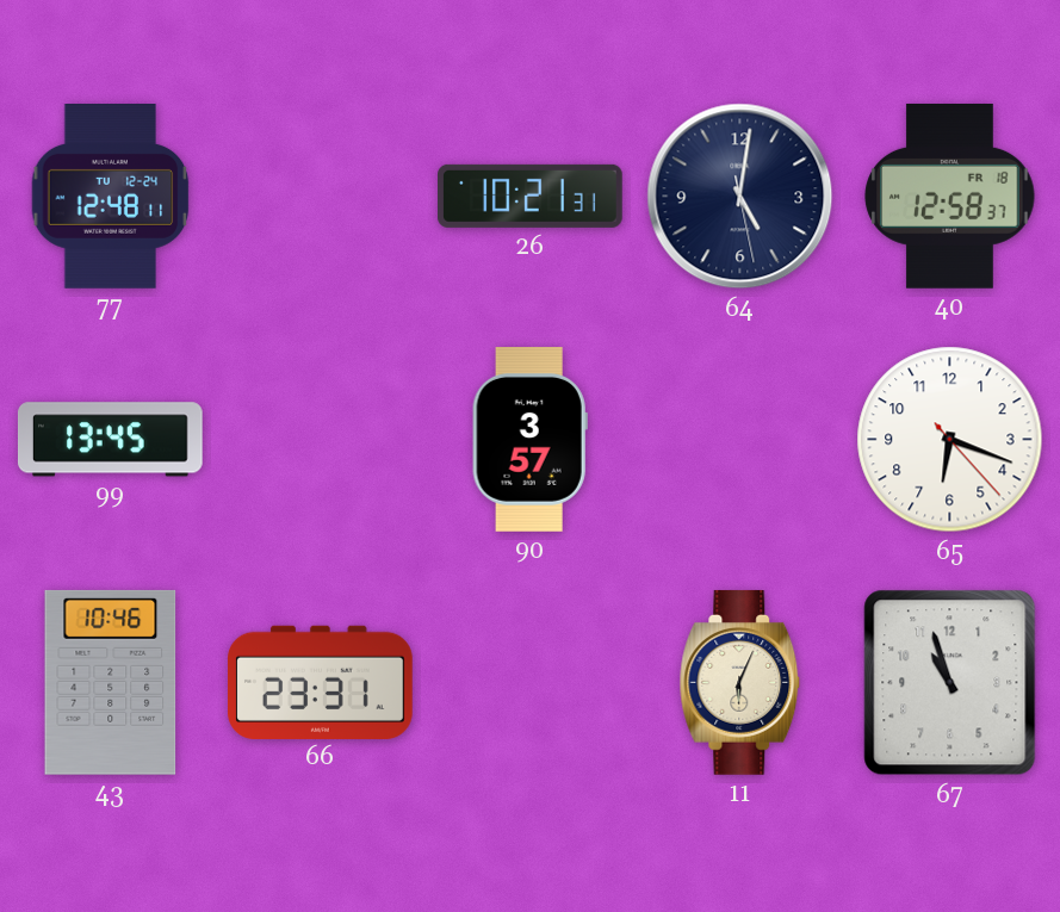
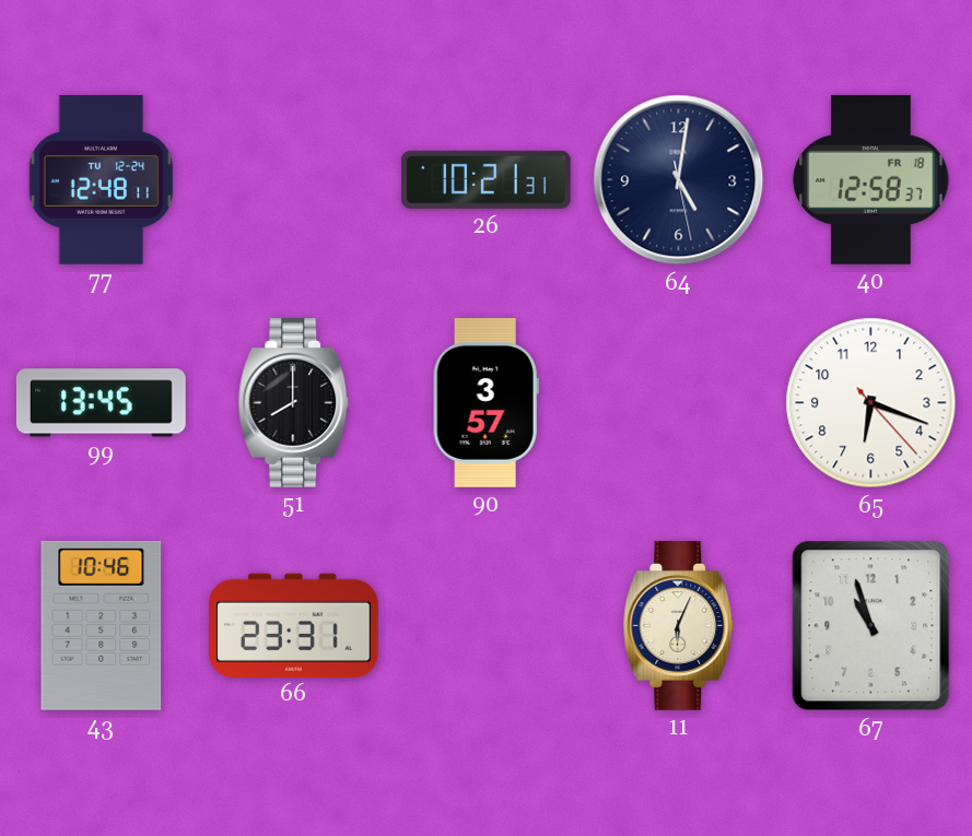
51: none -> 8:00
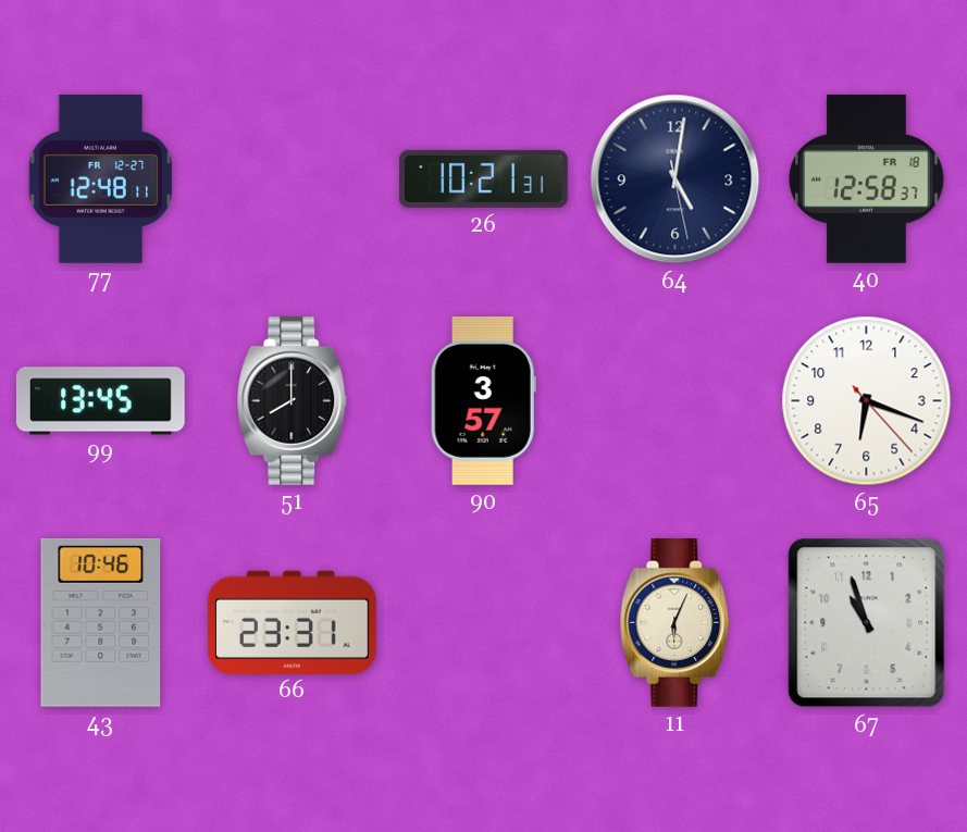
77 date: TU 12-24 -> FR 12-27
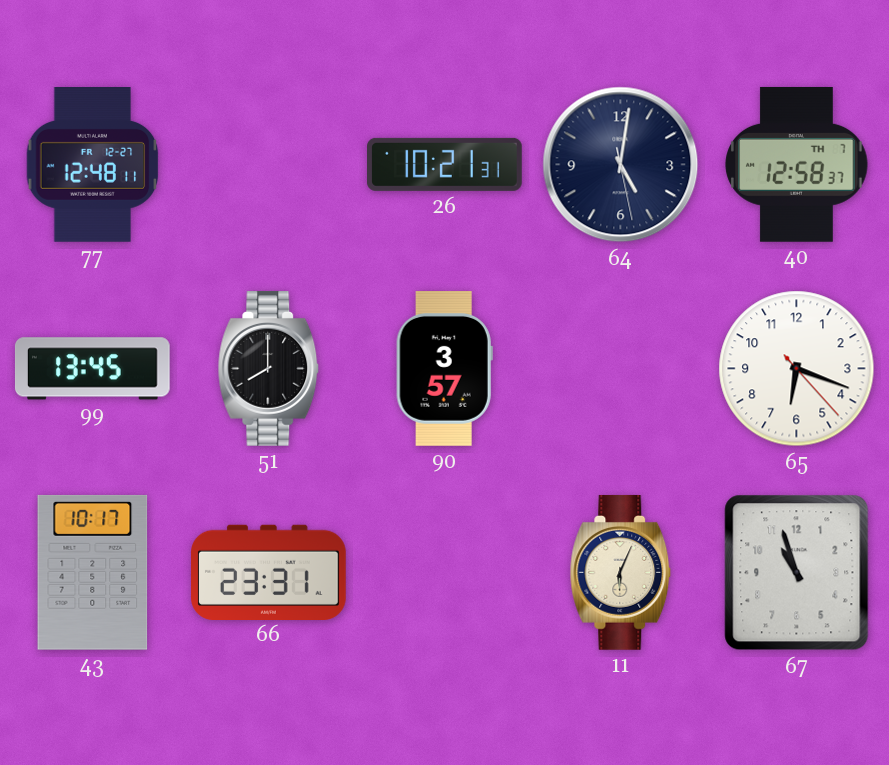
40 date: FR 18 -> TH 7
43: 10:46 -> 10:17
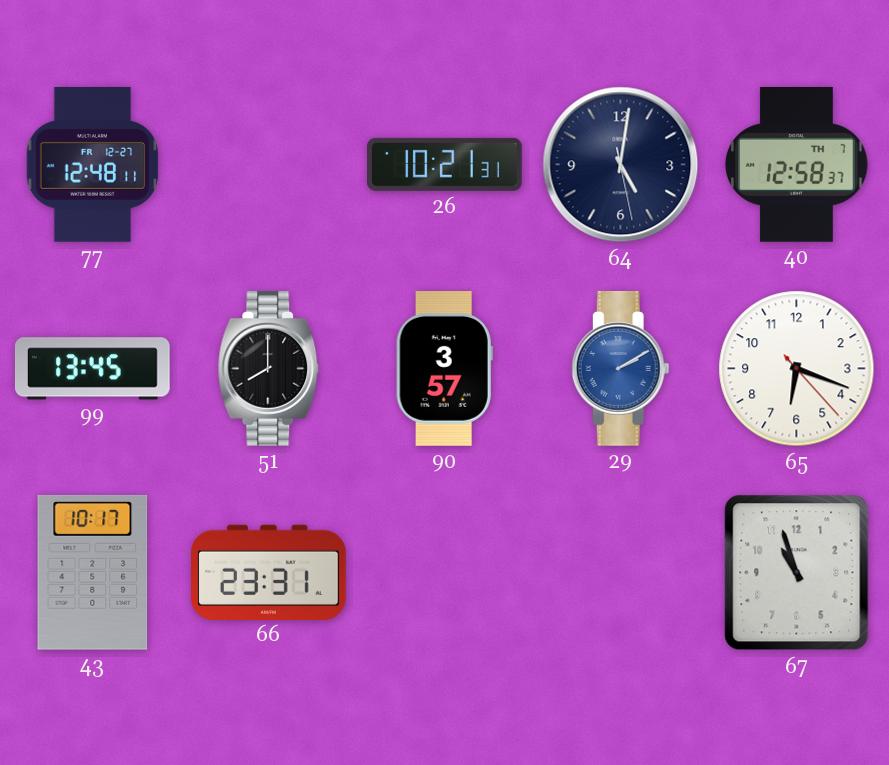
29: none -> 2:10
11: 6:04 -> none
